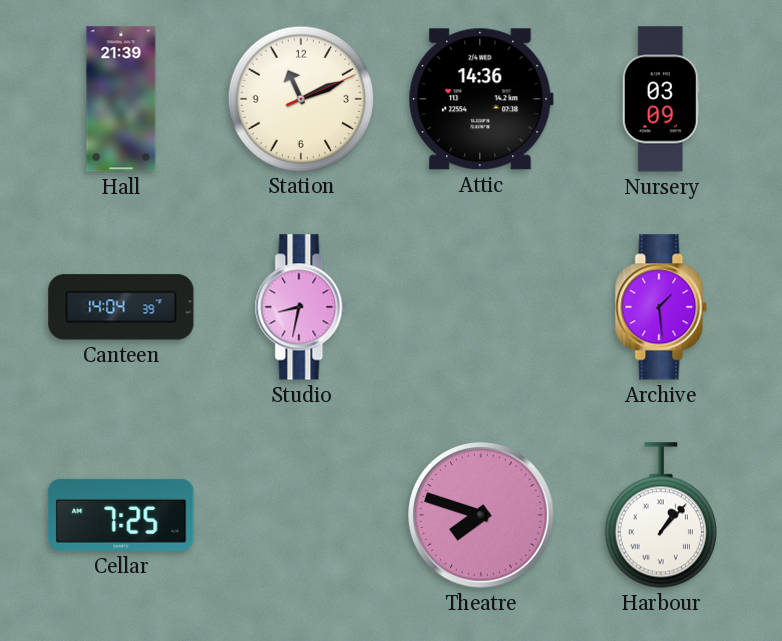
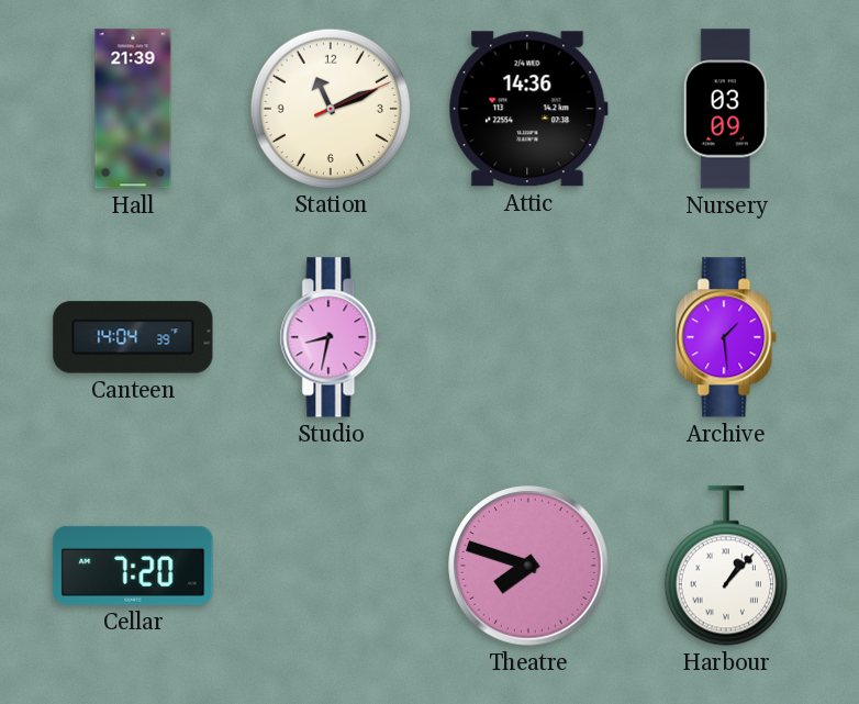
Cellar: 7:25 -> 7:20
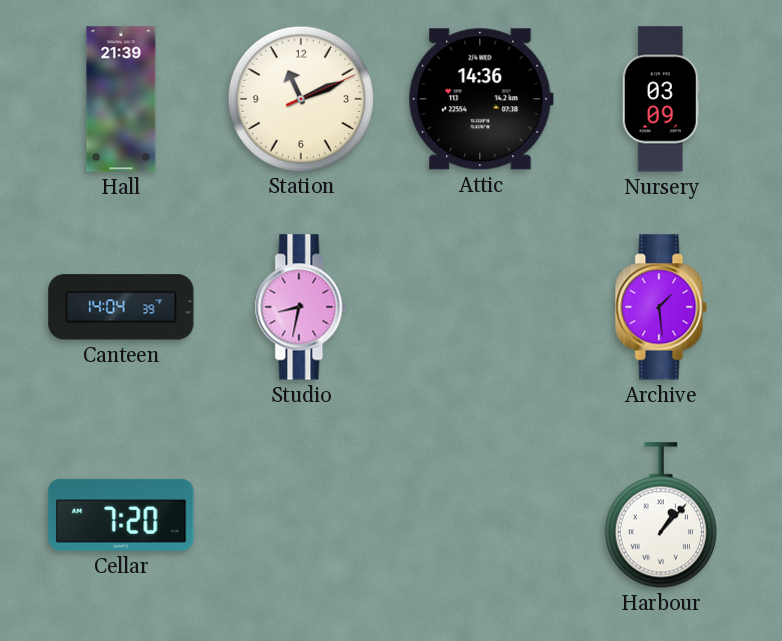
Theatre: 7:48 -> none
